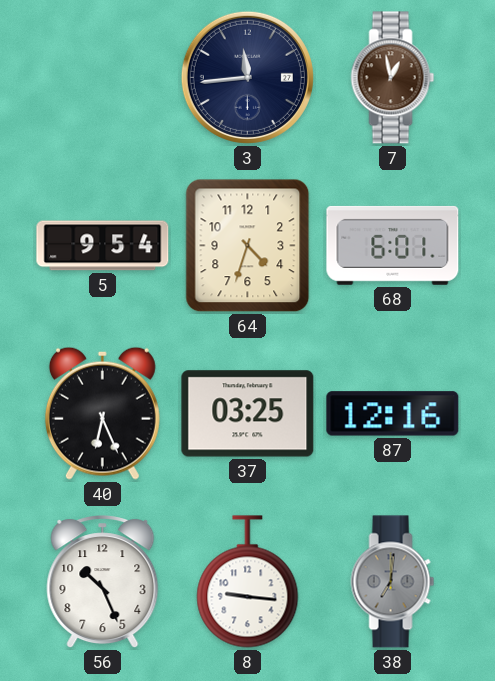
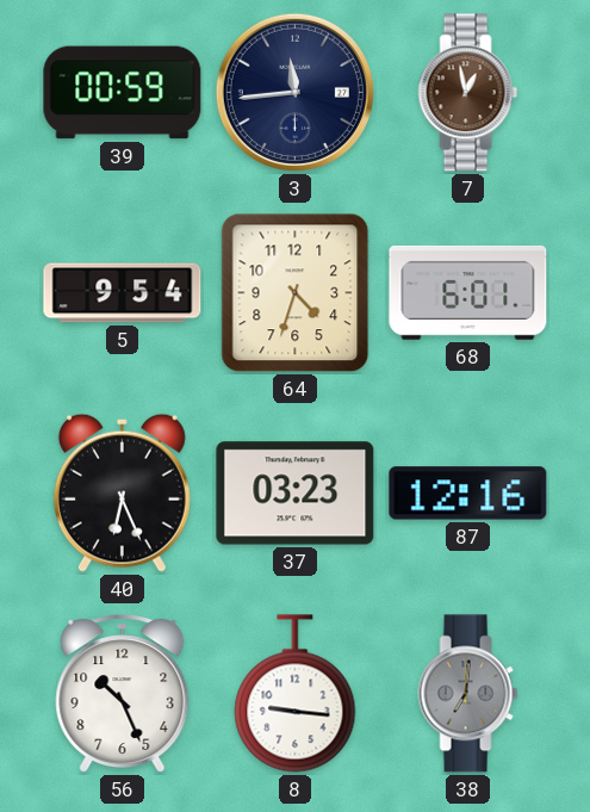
39: none -> 00:59
37: 03:25 -> 03:23
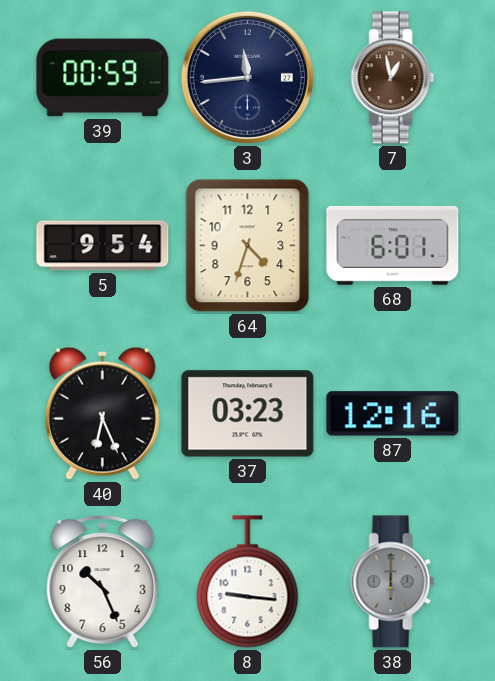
38: 7:01 -> 6:00
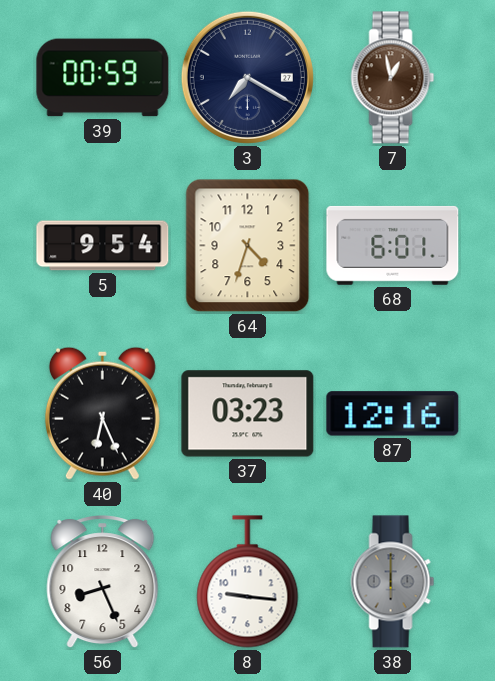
3: 11:44 -> 7:20
56: 10:26 -> 8:26
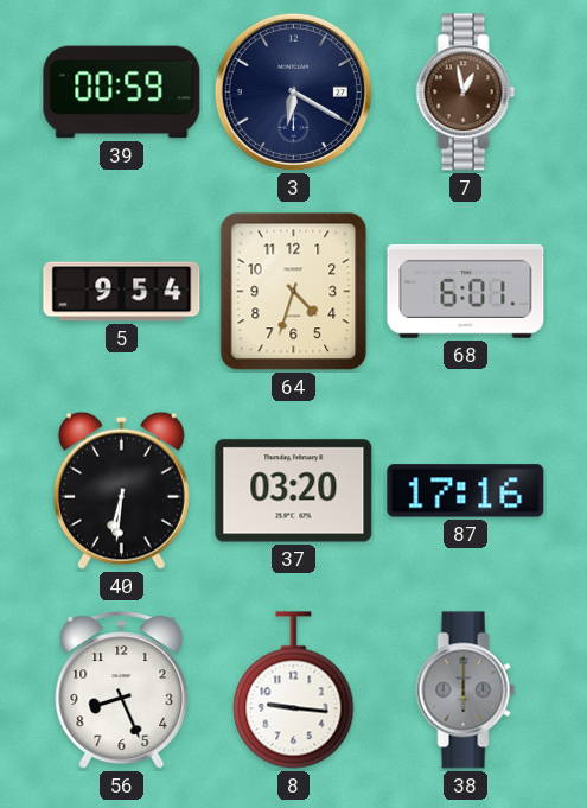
3: 7:20 -> 6:20
40: 6:26 -> 6:31
37: 03:23 -> 03:20
87: 12:16 -> 17:16
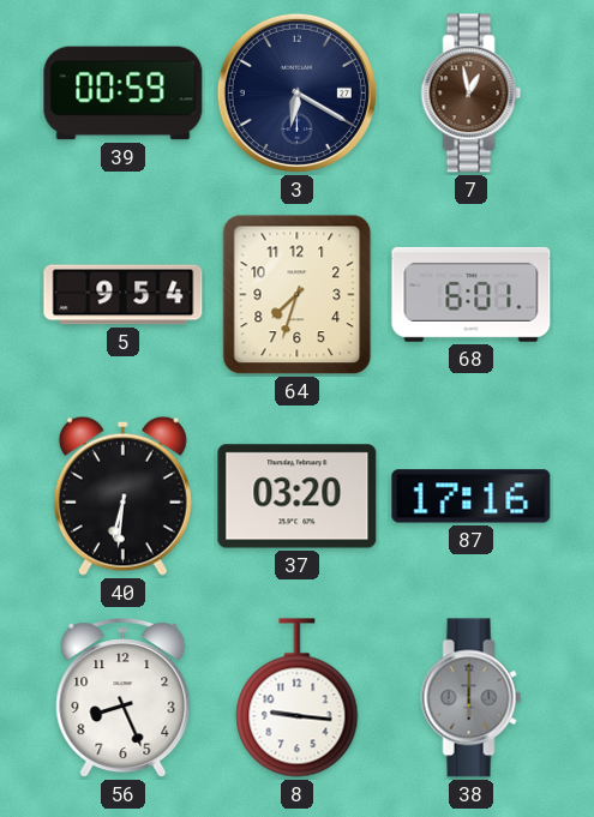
64: 4:33 -> 7:33
